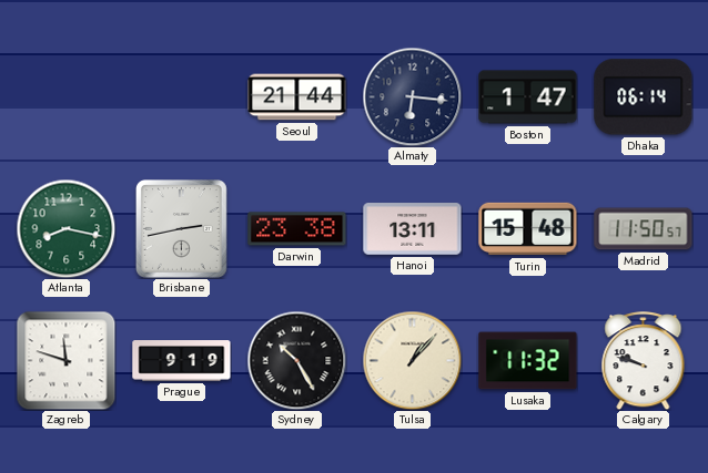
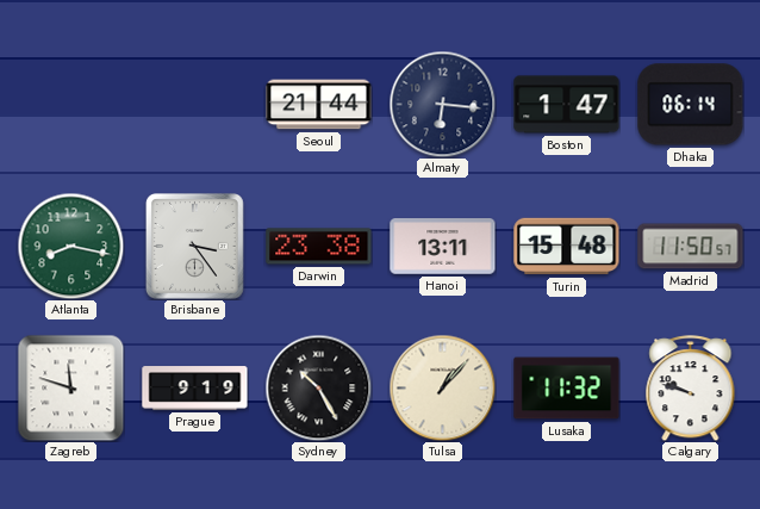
Brisbane: 2:43 -> 3:24
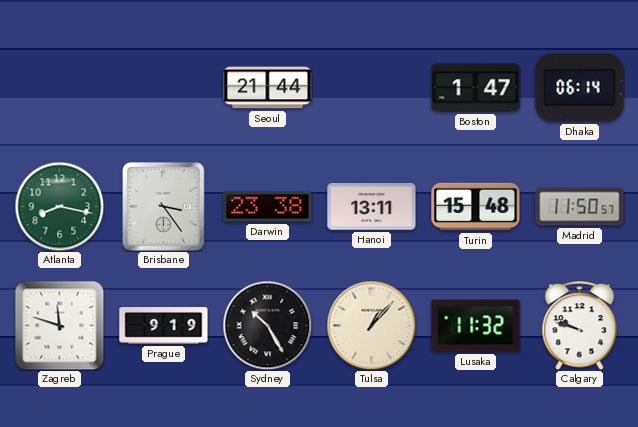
Almaty: 6:16 -> none
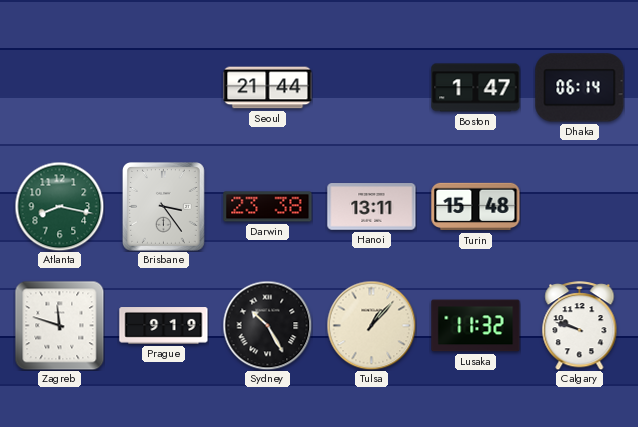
Madrid: 11:50 -> none
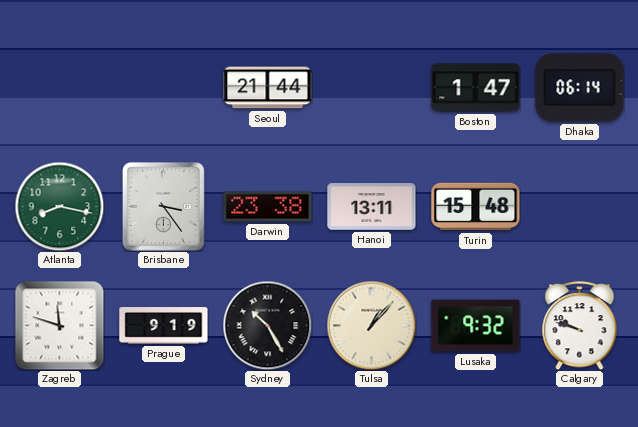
Lusaka: 11:32 -> 9:32
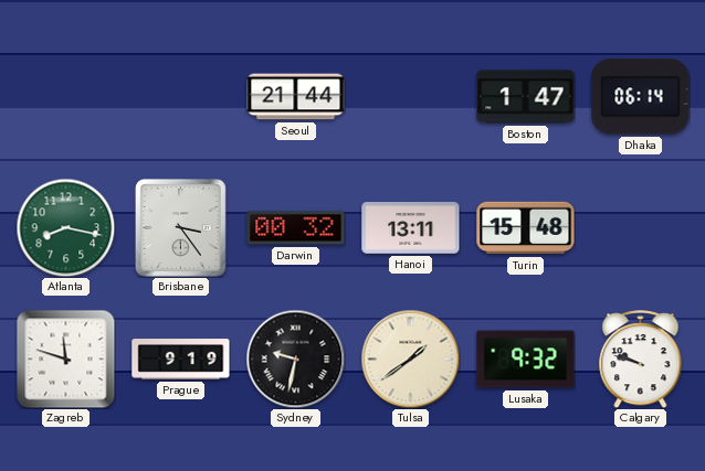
Darwin: 23:38 -> 00:32
Sydney: 10:25 -> 9:32
Tulsa: 1:07 -> 1:39
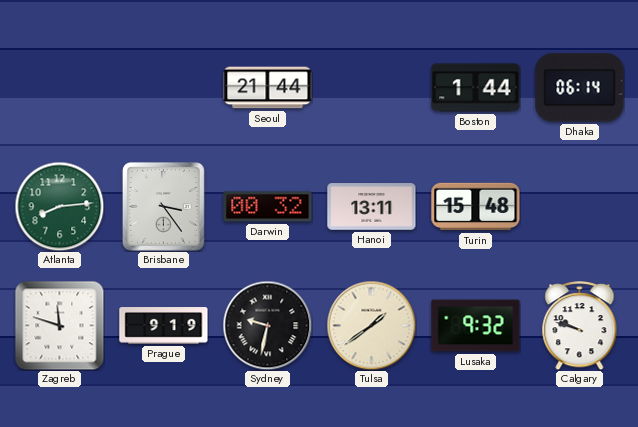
Boston: 1:47 -> 1:44
Atlanta: 8:17 -> 8:14
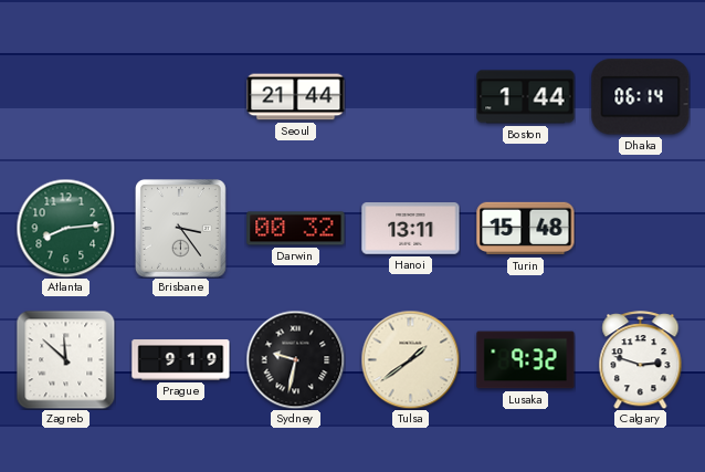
Zagreb: 11:48 -> 11:52
Calgary: 9:48 -> 2:48
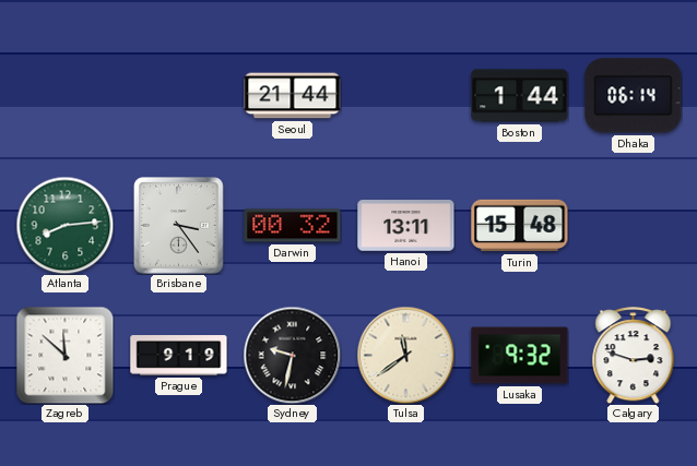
Tulsa: 1:39 -> 11:39
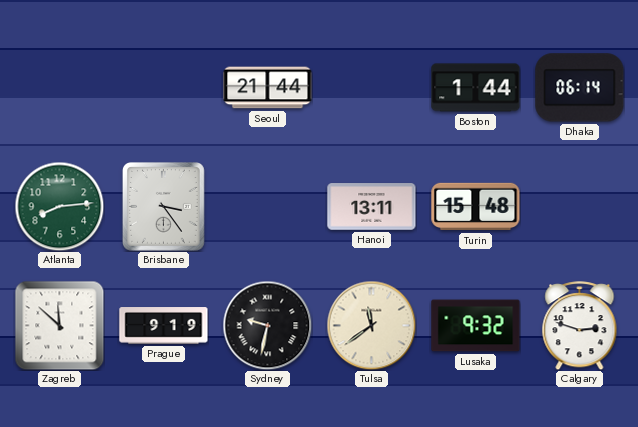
Darwin: 00:32 -> none
